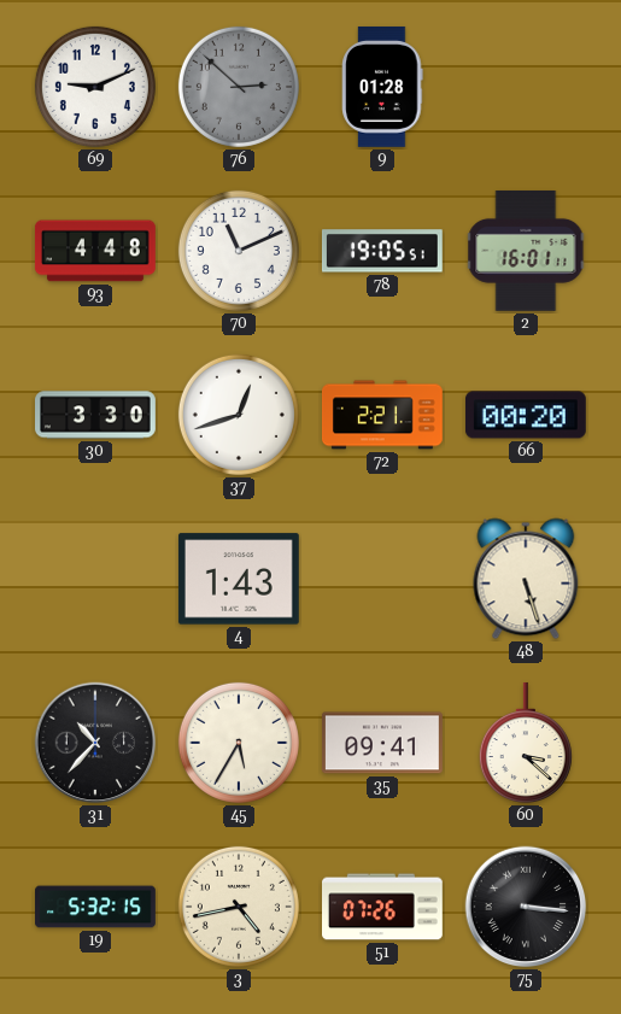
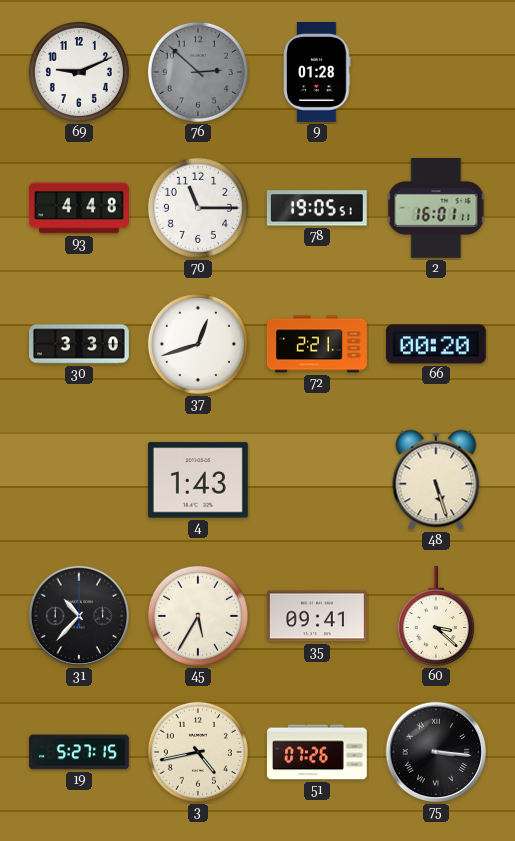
70: 11:11 -> 11:15
19: 5:32 -> 5:27
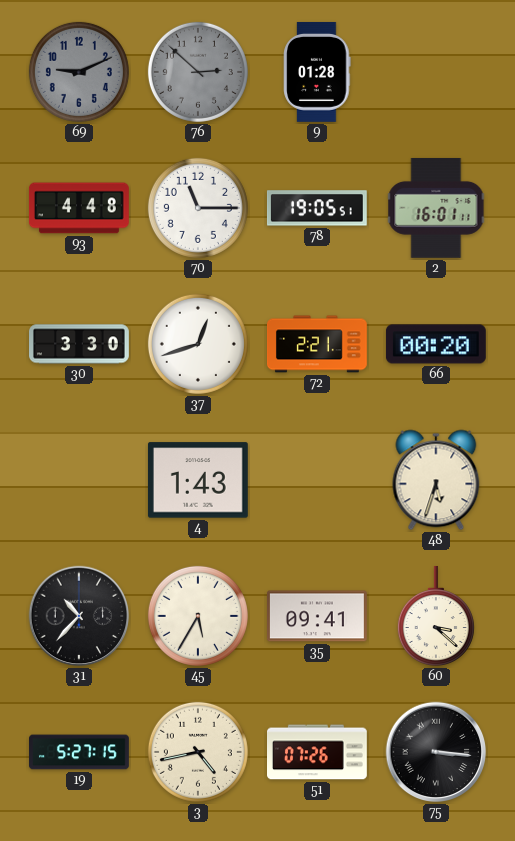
69 dial: white -> grey
48: 5:27 -> 5:33
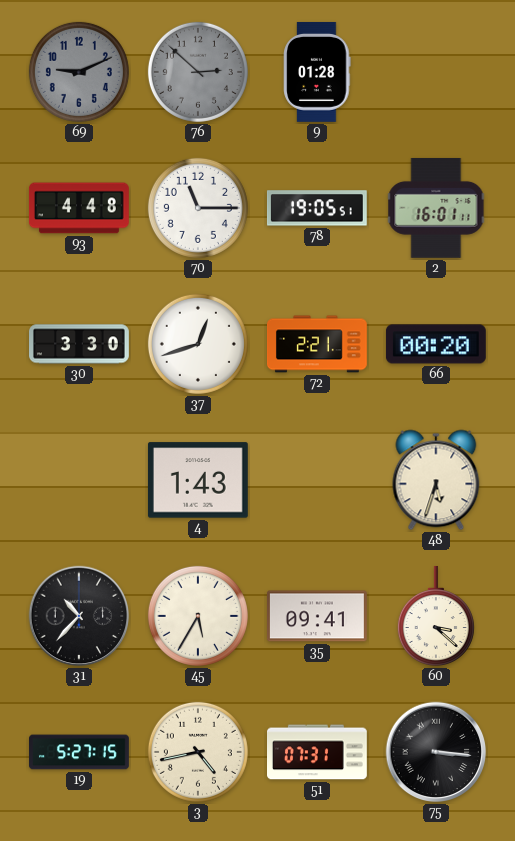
51: 07:26 -> 07:31
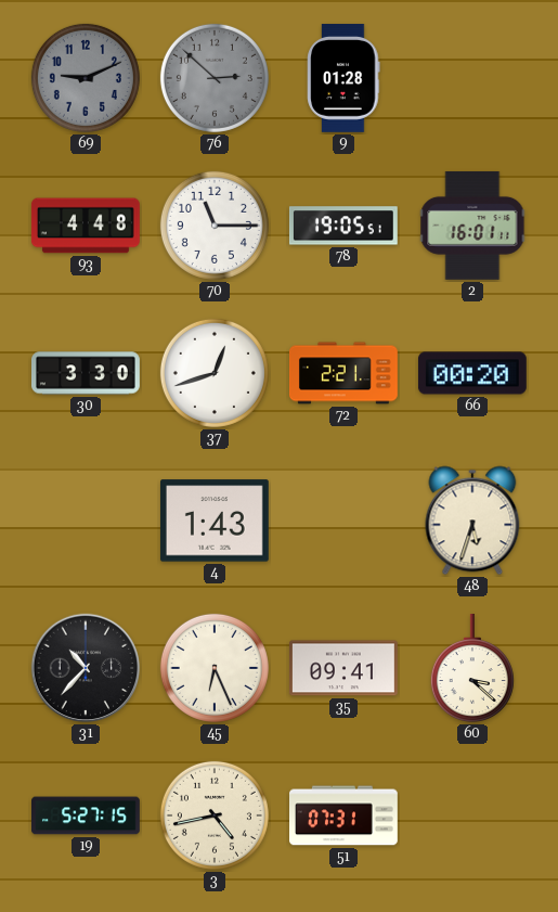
45: 5:35 -> 6:26
75: 3:16 -> none
